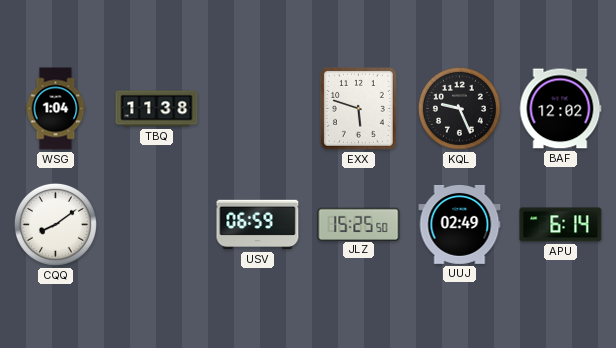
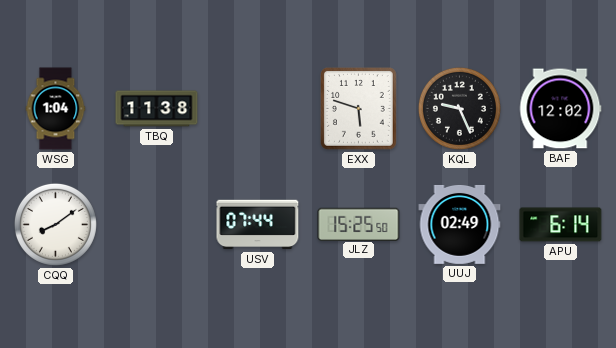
USV: 06:59 -> 07:44
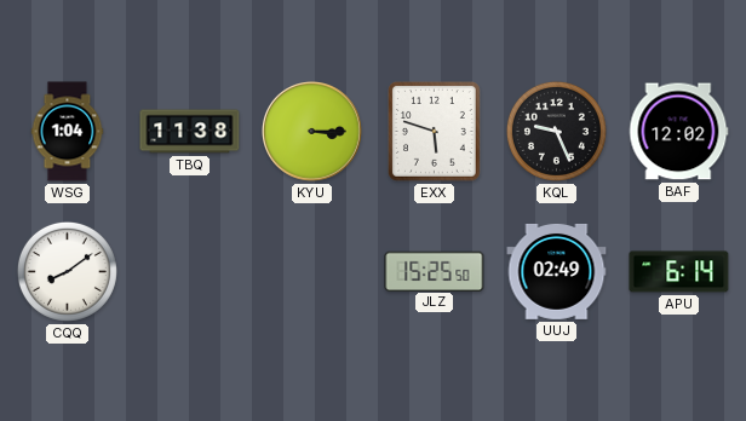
KYU: none -> 3:15
USV: 07:44 -> none
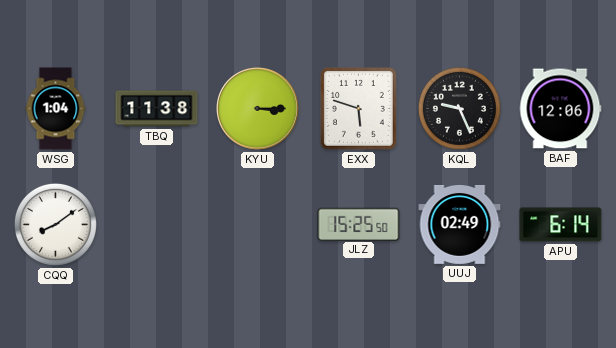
BAF: 12:02 -> 12:06
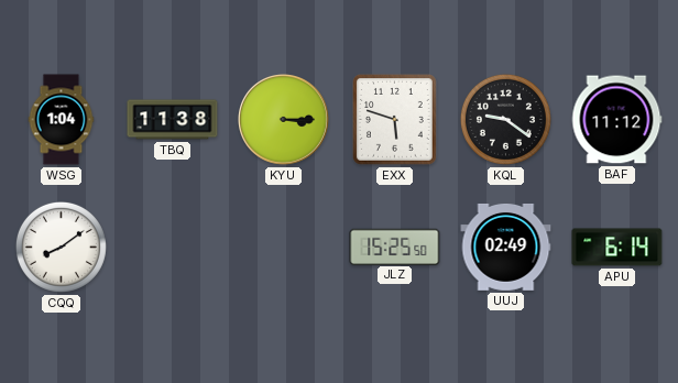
KQL: 9:26 -> 9:21
BAF: 12:06 -> 11:12
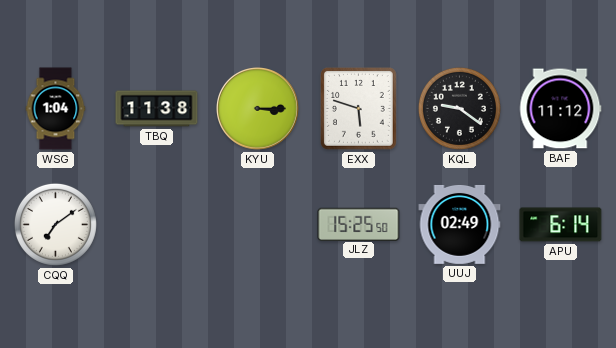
CQQ: 8:09 -> 7:09
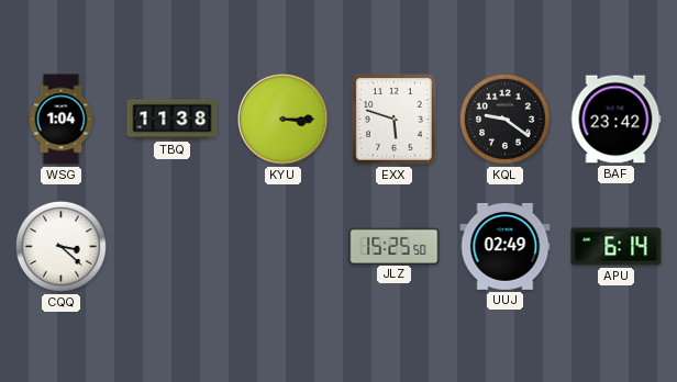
BAF: 11:12 -> 23:42
CQQ: 7:09 -> 3:22
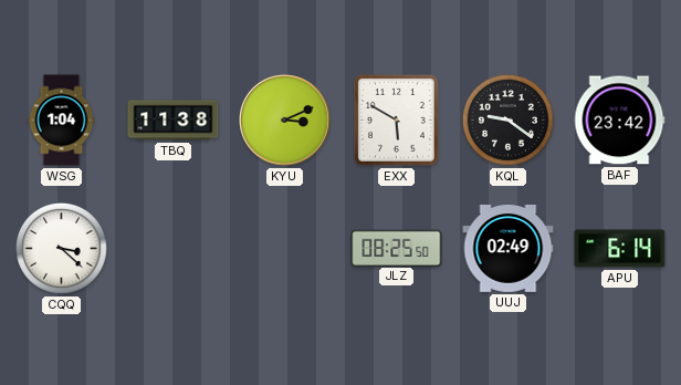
KYU: 3:15 -> 3:11
EXX: 5:48 -> 5:50
JLZ: 15:25 -> 08:25
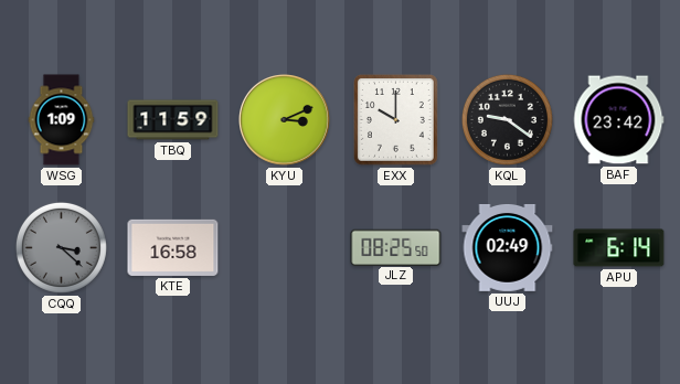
WSG: 1:04 -> 1:09
TBQ: 11:38 -> 11:59
EXX: 5:50 -> 10:00
CQQ dial: white -> grey
KTE: none -> 16:58
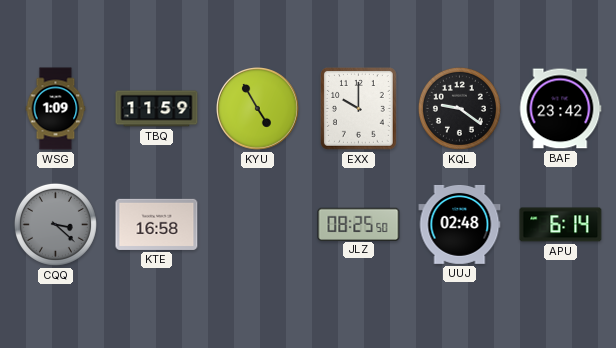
KYU: 3:11 -> 4:55
UUJ: 02:49 -> 02:48
